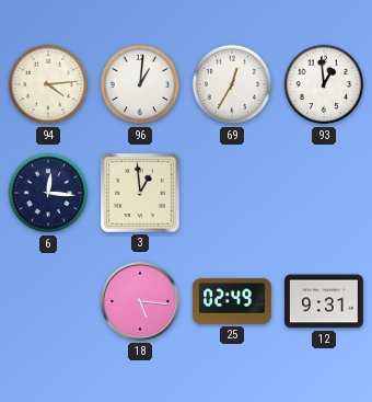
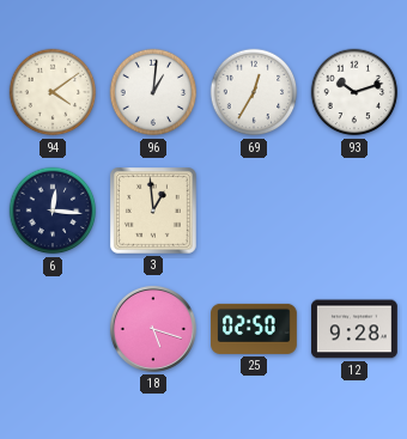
94: 4:14 -> 4:09
93: 12:59 -> 10:12
18: 5:16 -> 5:18
25: 02:49 -> 02:50
12: 9:31 -> 9:28
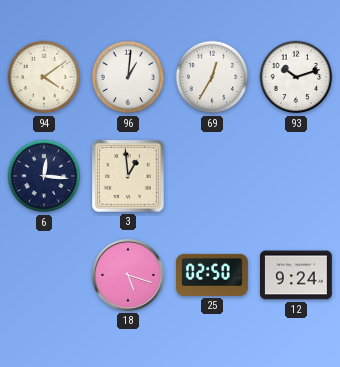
12: 9:28 -> 9:24
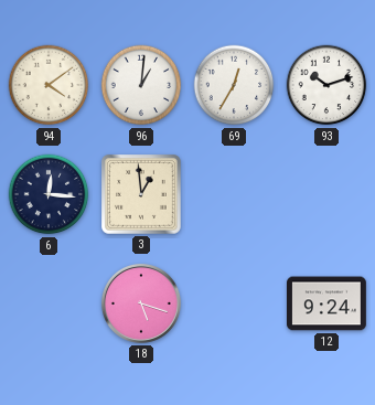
25: 02:50 -> none
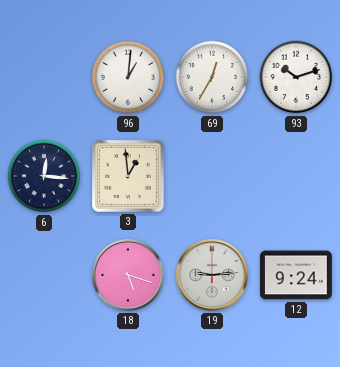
94: 4:09 -> none
19: none -> 9:14
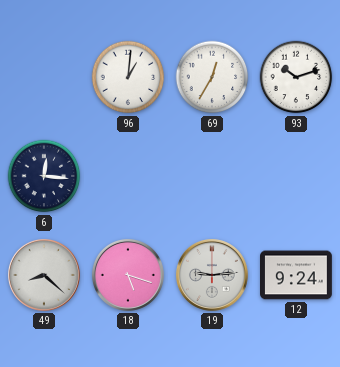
3: 12:59 -> none
49: none -> 8:22
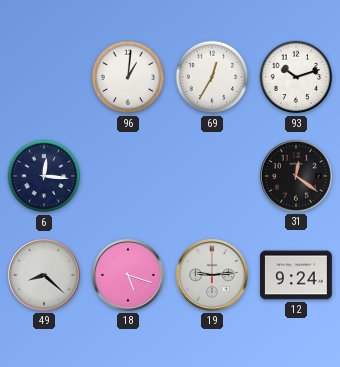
31: none -> 12:21
